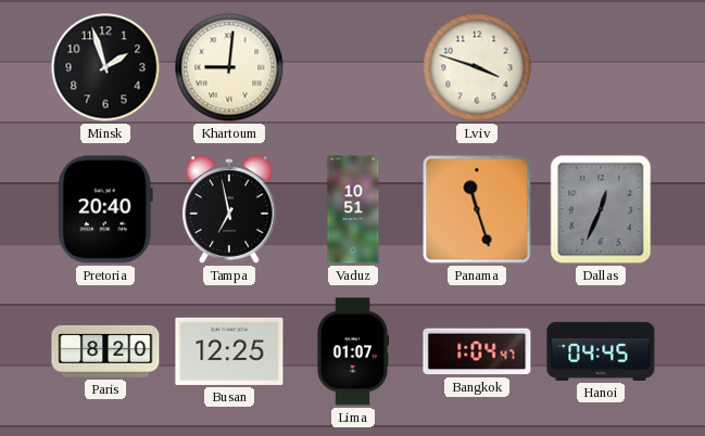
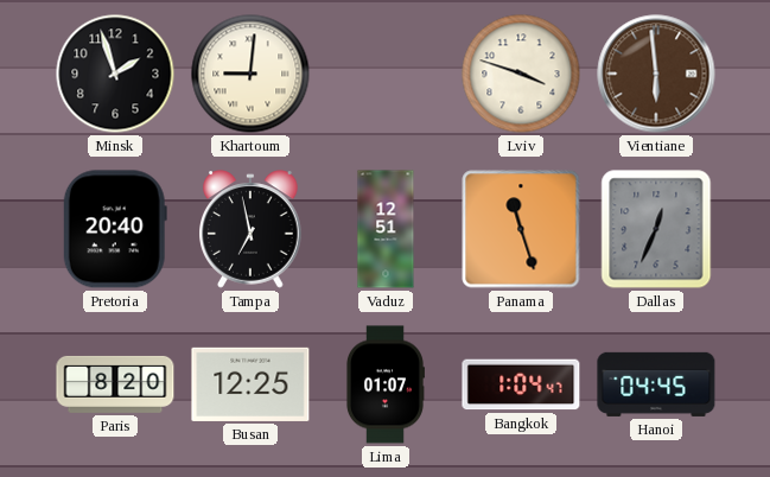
Vientiane: none -> 5:59
Vaduz: 10:51 -> 12:51
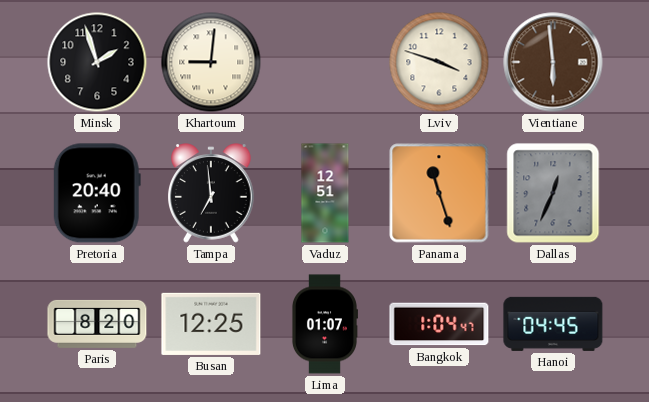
Tampa: 6:58 -> 6:59
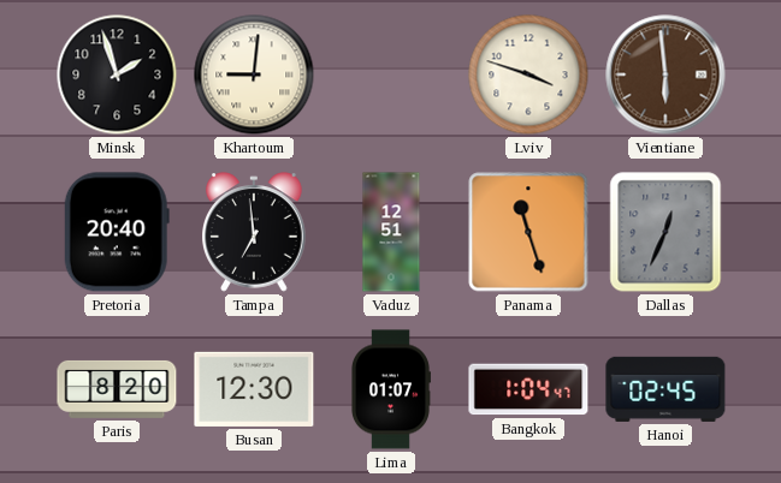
Busan: 12:25 -> 12:30
Hanoi: 04:45 -> 02:45
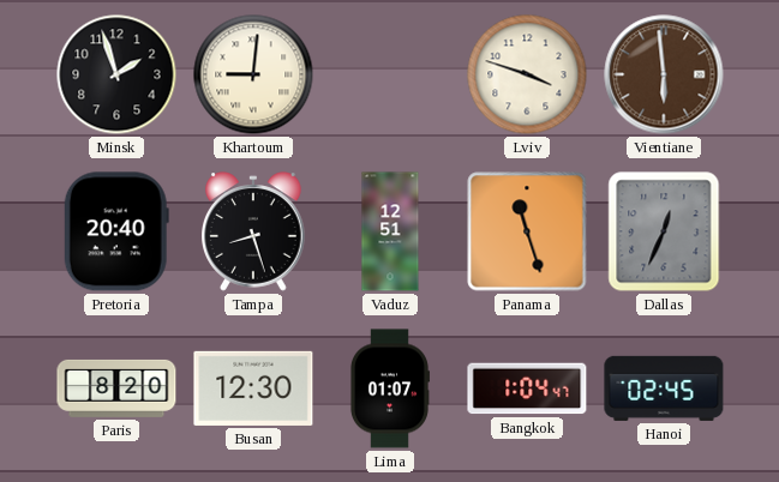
Tampa: 6:59 -> 8:27
